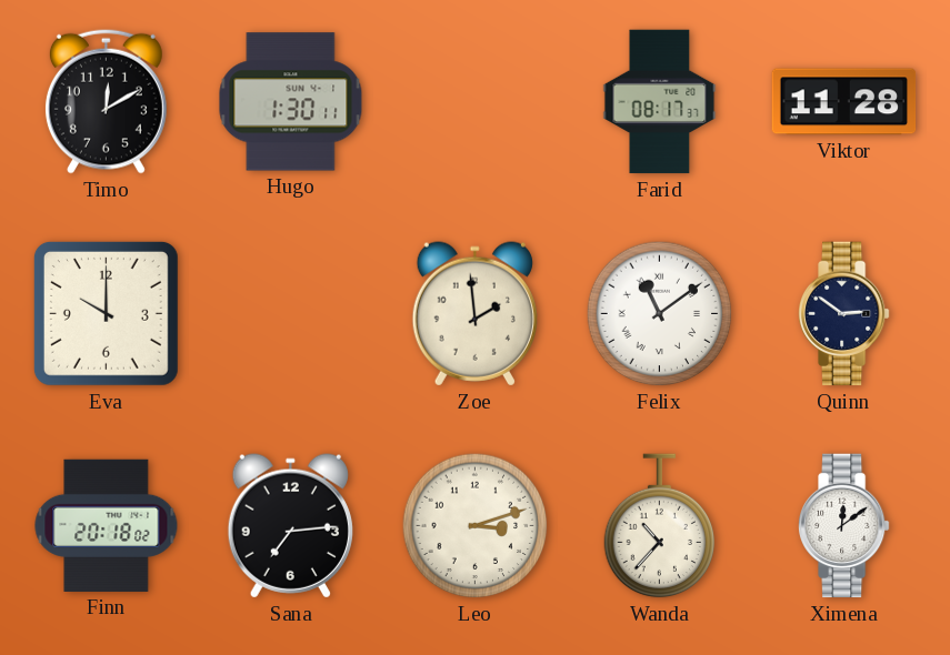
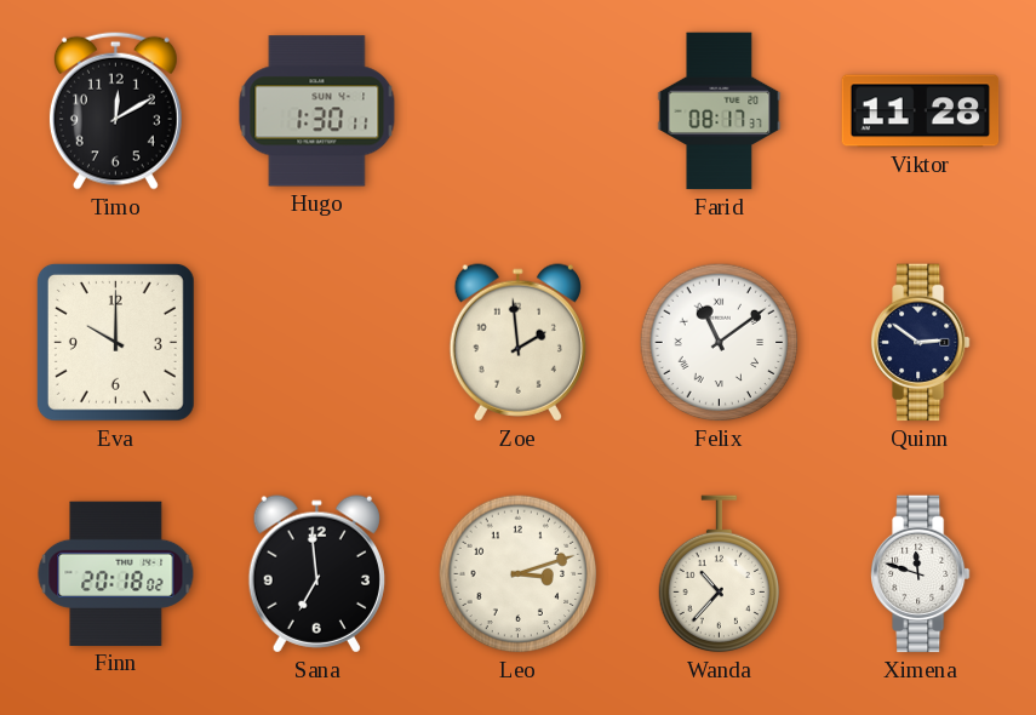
Sana: 7:14 -> 6:59
Ximena: 12:09 -> 11:48
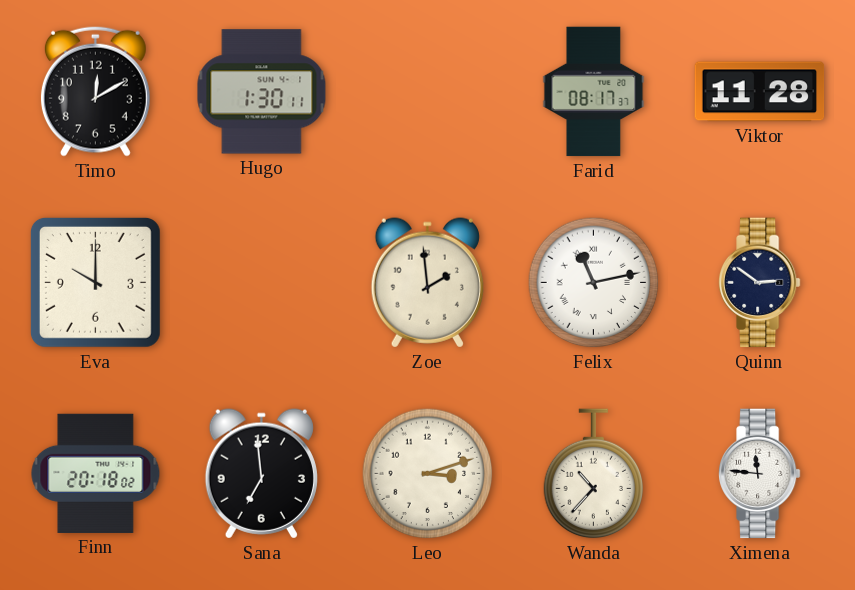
Felix: 11:09 -> 11:13
Ximena: 11:48 -> 11:46
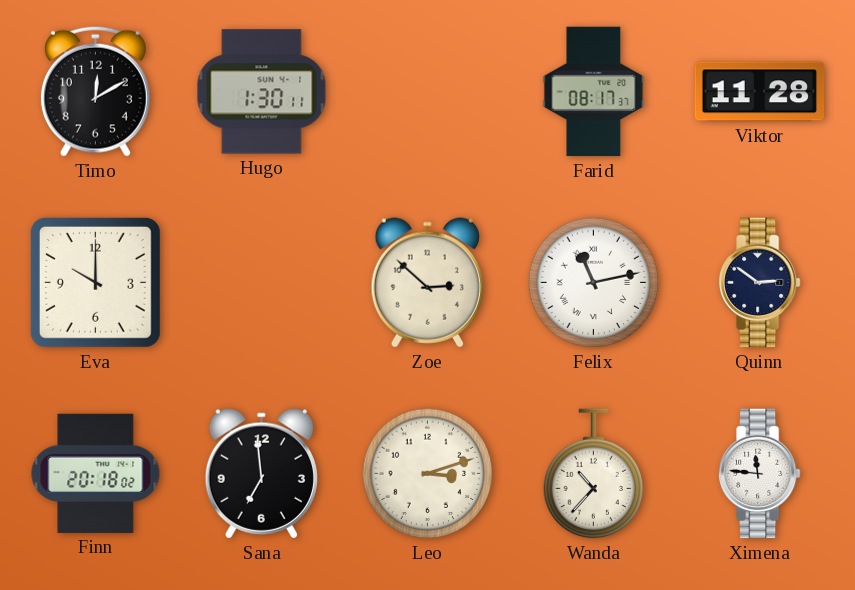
Zoe: 1:59 -> 2:52
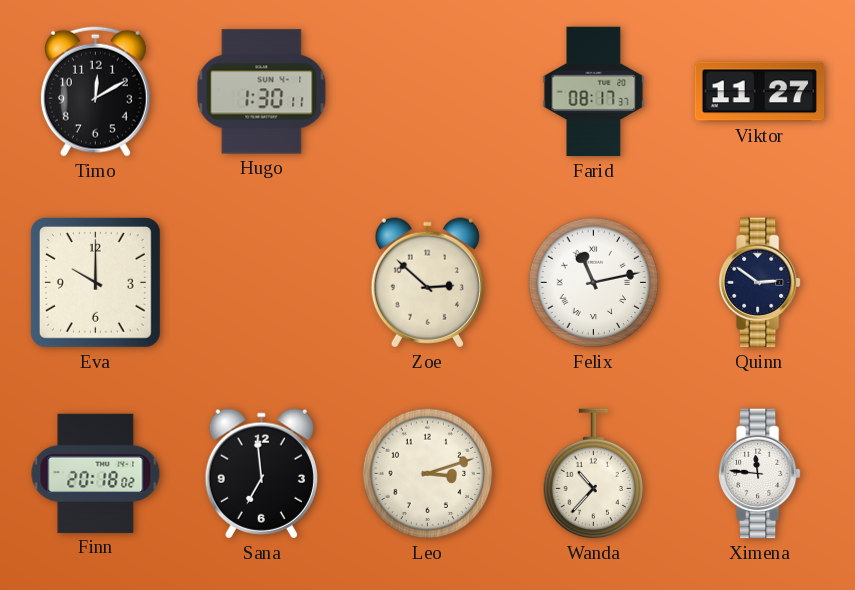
Viktor: 11:28 -> 11:27
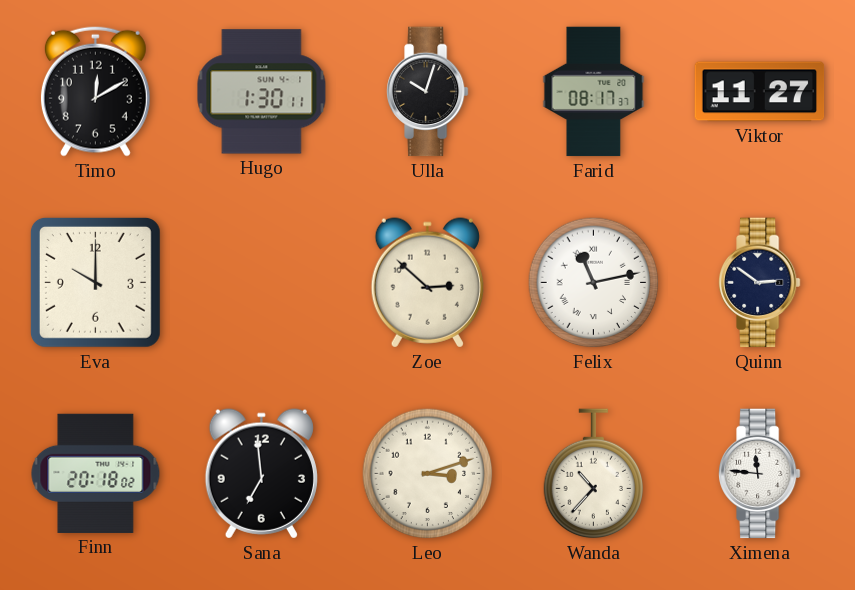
Ulla: none -> 10:03
